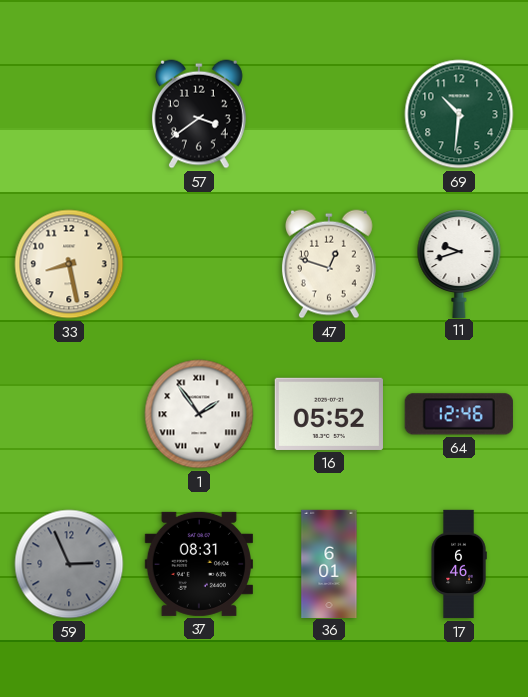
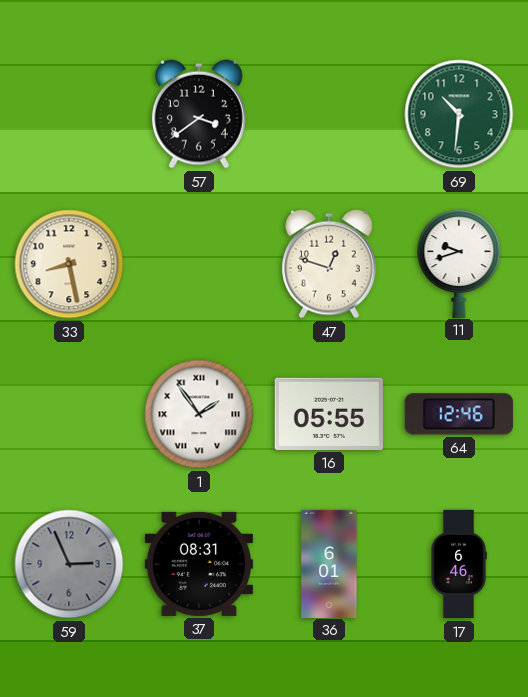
16: 05:52 -> 05:55
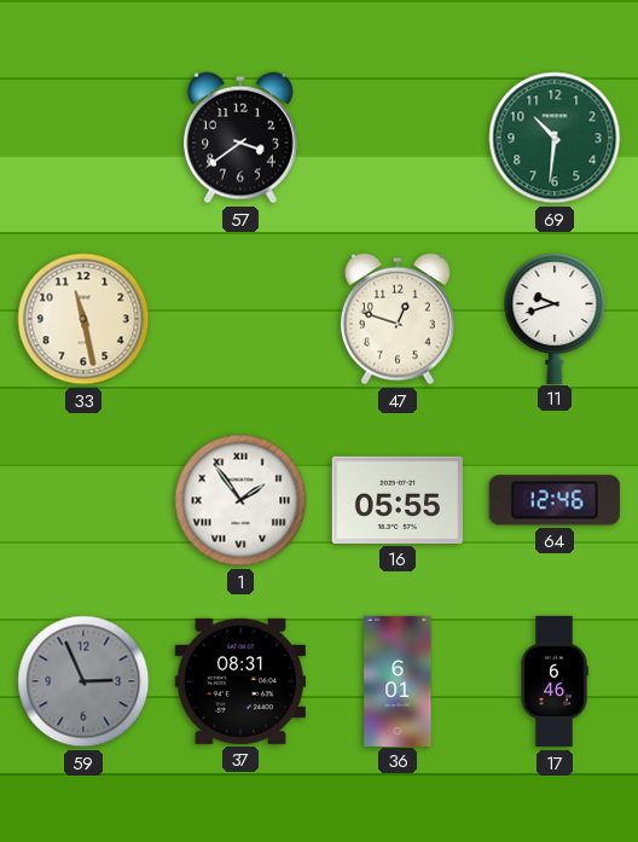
33: 8:28 -> 11:28
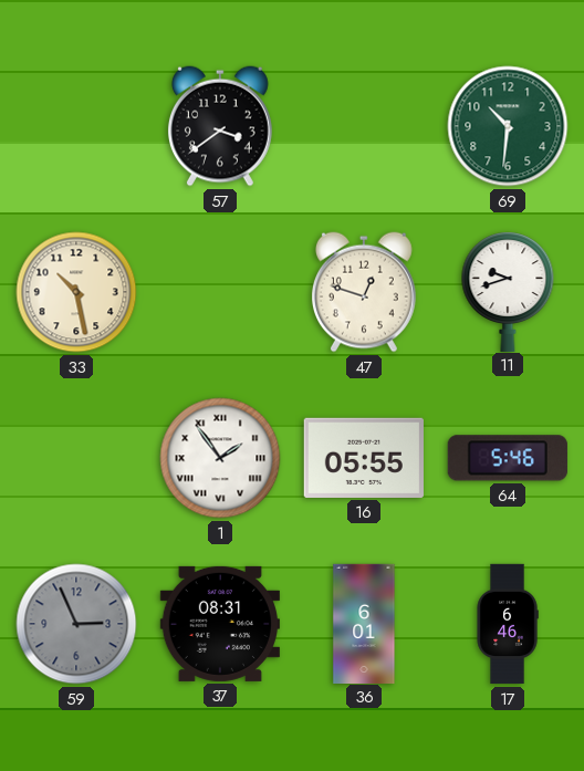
33: 11:28 -> 10:28
64: 12:46 -> 5:46
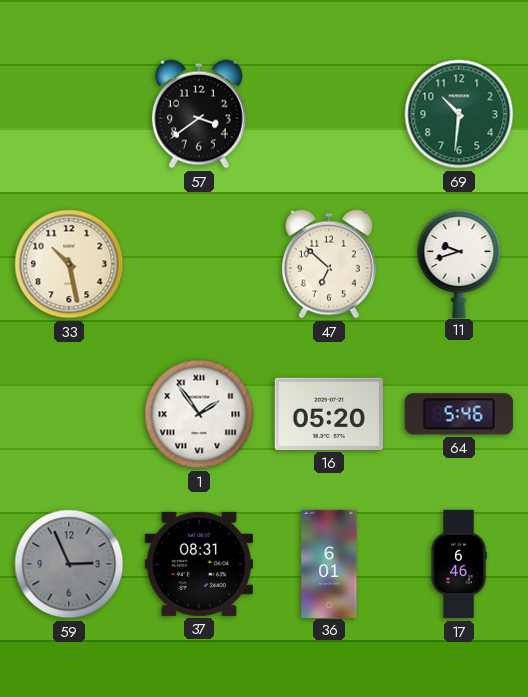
47: 12:48 -> 6:52
16: 05:55 -> 05:20
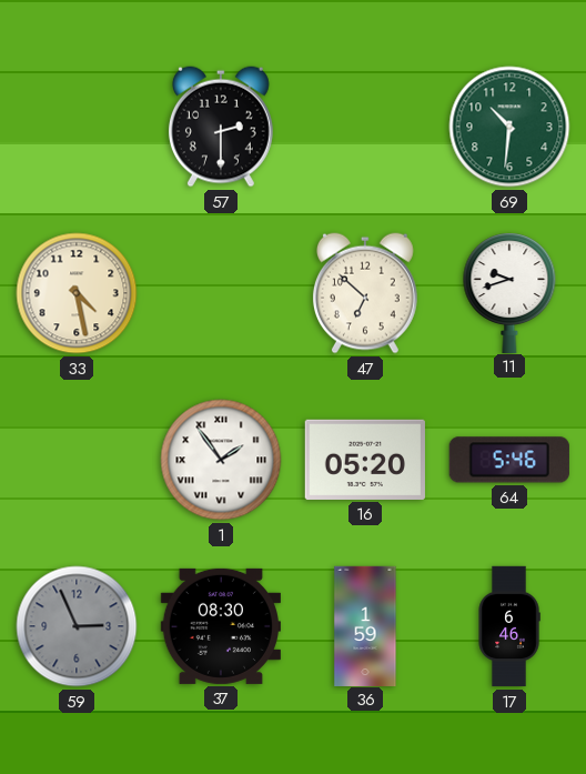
57: 3:39 -> 2:30
33: 10:28 -> 4:28
37: 08:31 -> 08:30
36: 6:01 -> 1:59
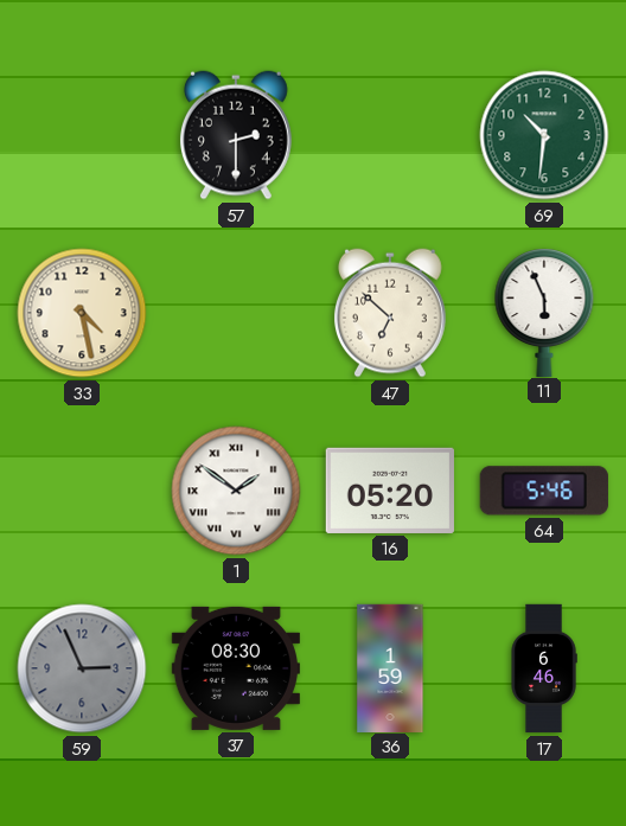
11: 9:42 -> 5:56
1: 1:54 -> 1:51
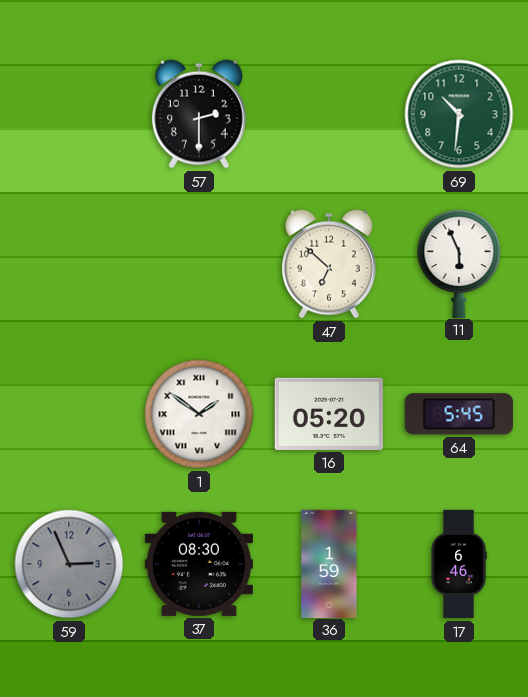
33: 4:28 -> none
64: 5:46 -> 5:45
